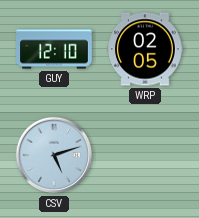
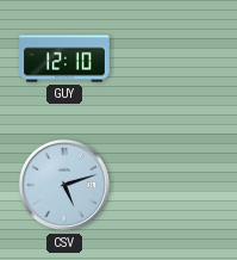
WRP: 02:05 -> none
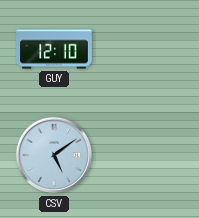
CSV: 5:12 -> 5:09
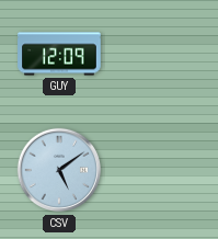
GUY: 12:10 -> 12:09
